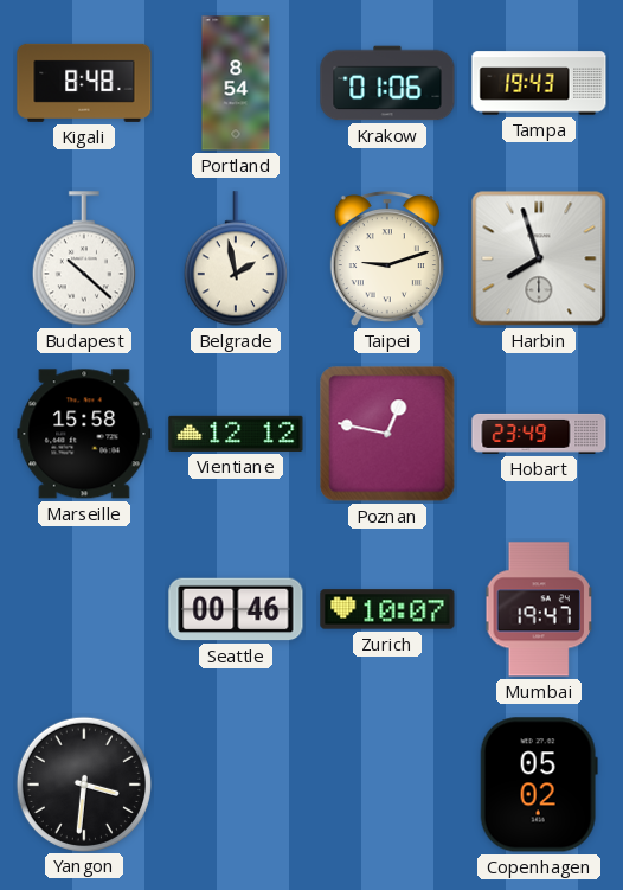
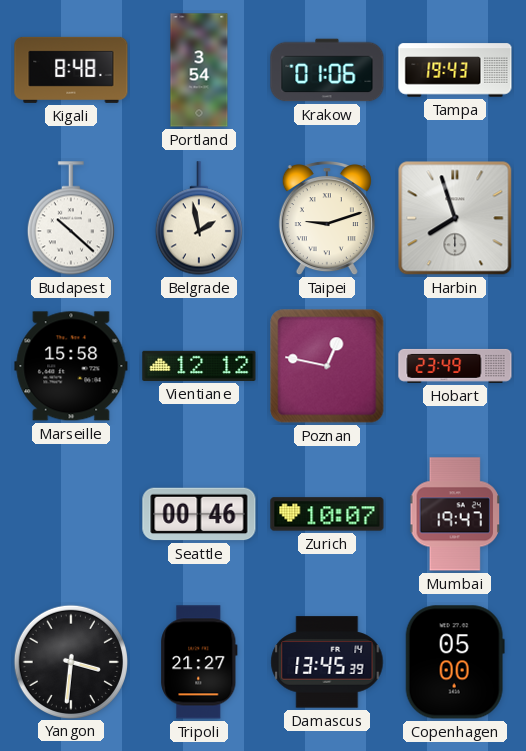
Portland: 8:54 -> 3:54
Tripoli: none -> 21:27
Damascus: none -> 13:45
Copenhagen: 05:02 -> 05:00
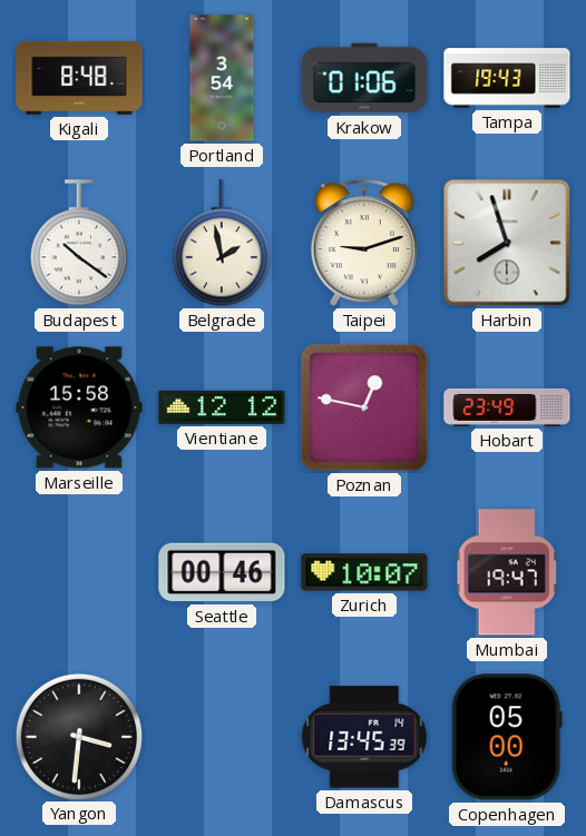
Budapest: 10:22 -> 10:21
Tripoli: 21:27 -> none
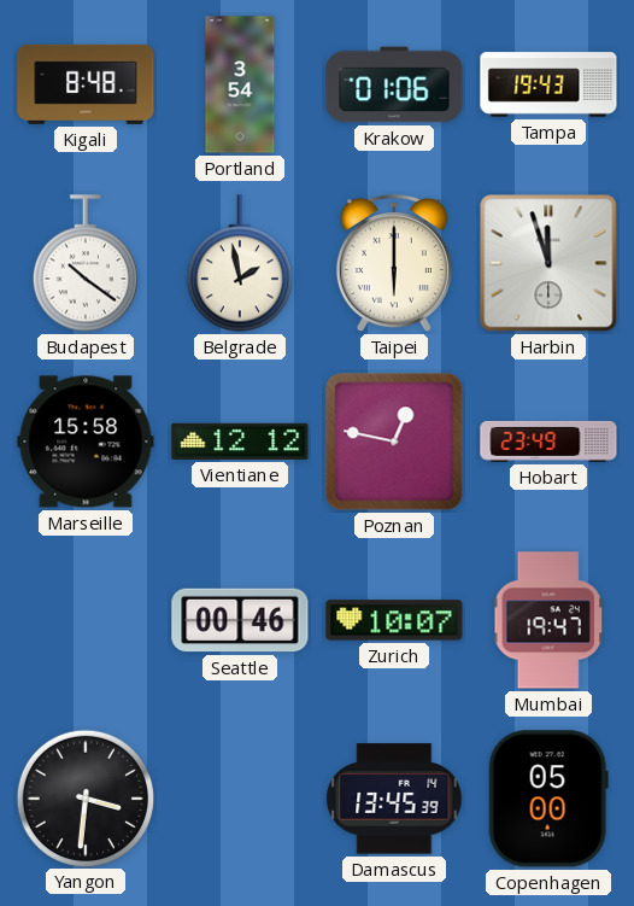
Taipei: 9:12 -> 6:00
Harbin: 7:57 -> 11:57
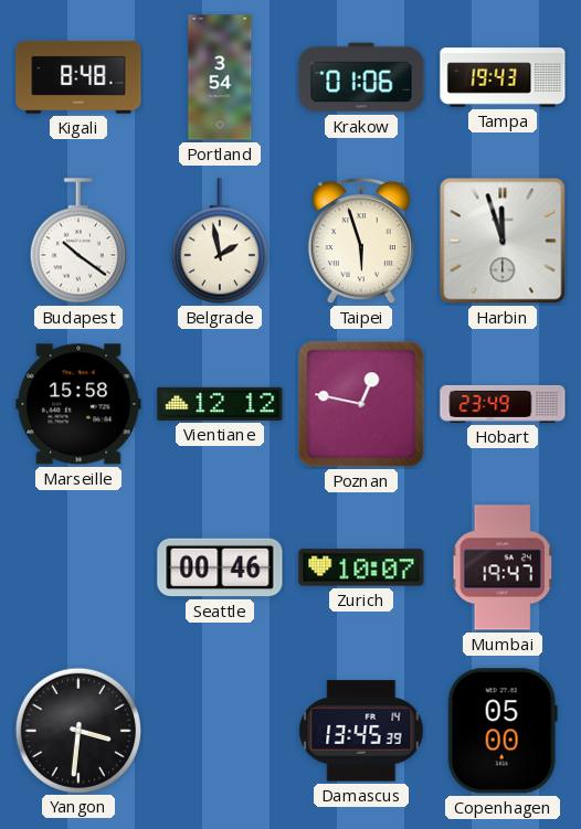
Taipei: 6:00 -> 5:57
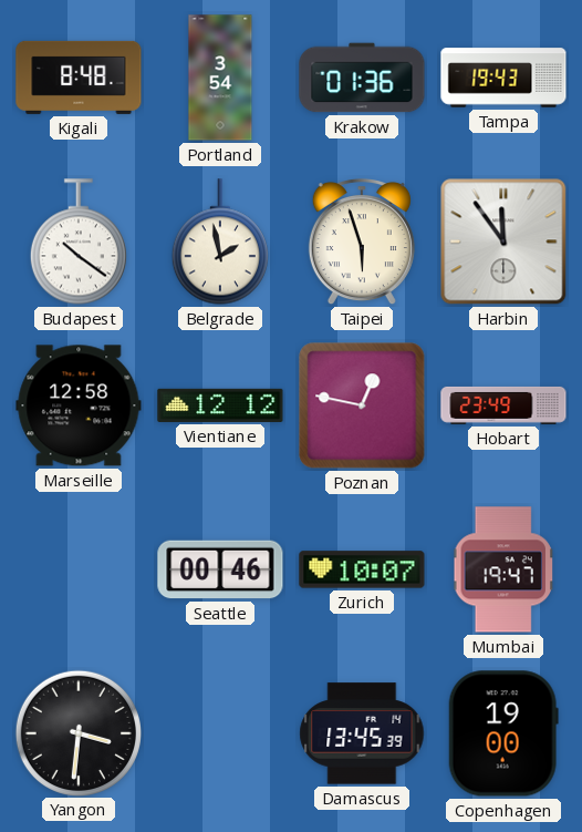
Krakow: 01:06 -> 01:36
Harbin: 11:57 -> 11:54
Marseille: 15:58 -> 12:58
Copenhagen: 05:00 -> 19:00
